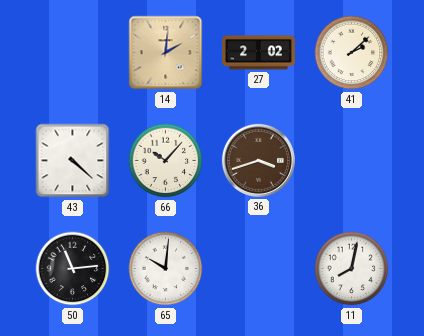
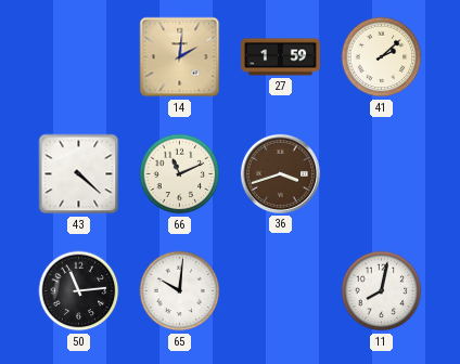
27: 2:02 -> 1:59
66: 10:07 -> 11:11
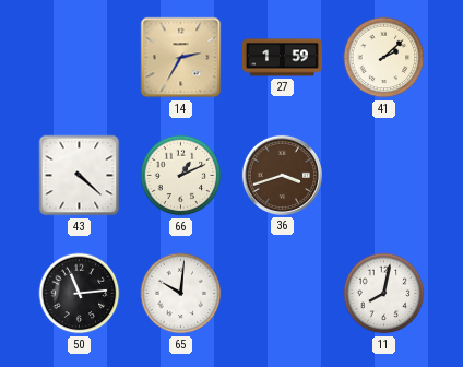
14: 2:01 -> 2:35
66: 11:11 -> 1:11
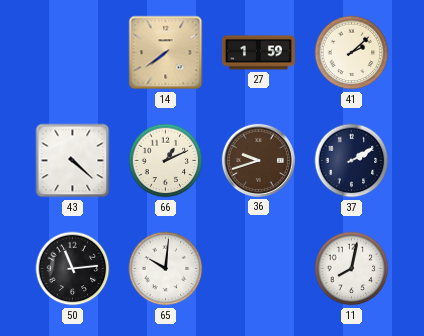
14: 2:35 -> 7:39
36: 3:42 -> 9:42
37: none -> 2:10
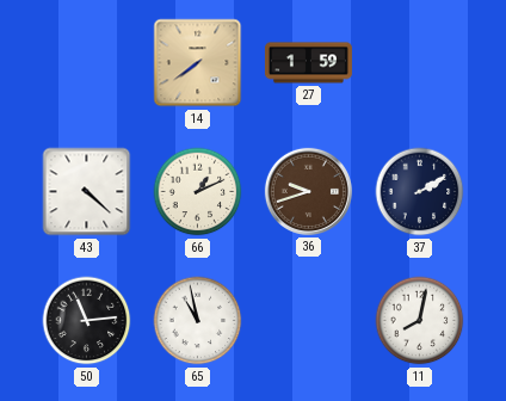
41: 2:08 -> none
65: 10:01 -> 10:58
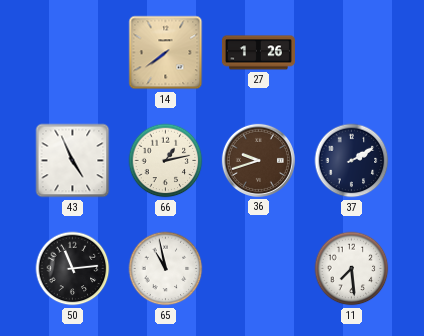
27: 1:59 -> 1:26
43: 4:22 -> 4:56
66: 1:11 -> 1:13
11: 8:02 -> 7:29
